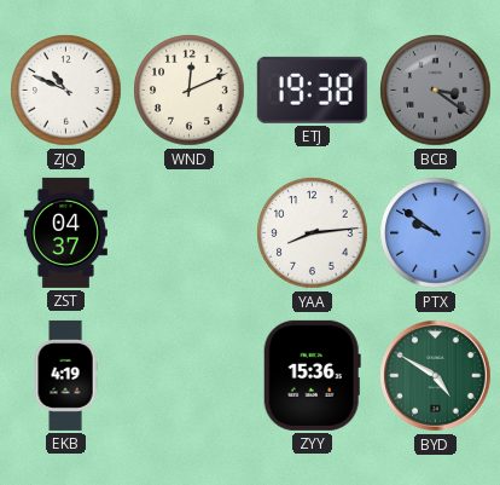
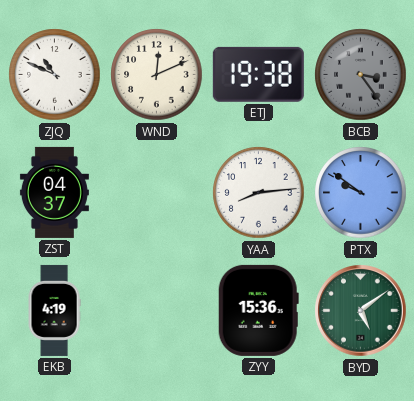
BCB: 3:21 -> 3:24
BYD: 4:50 -> 5:09
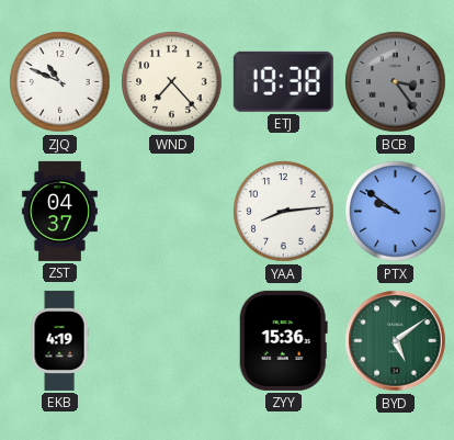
WND: 12:11 -> 7:23
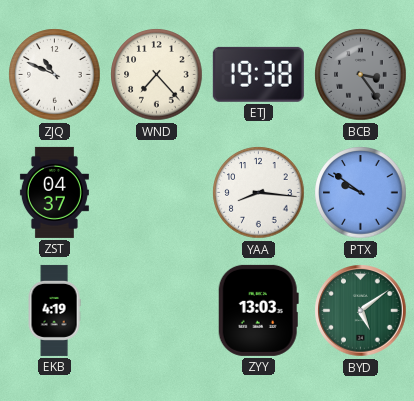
YAA: 8:14 -> 8:16
ZYY: 15:36 -> 13:03
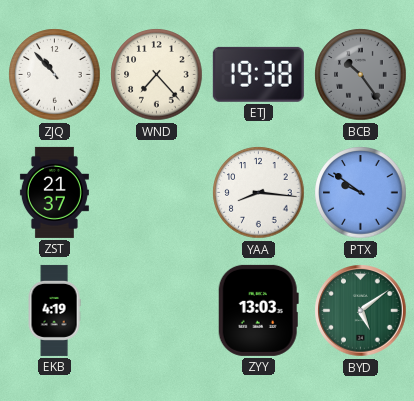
ZJQ: 10:49 -> 10:53
BCB: 3:24 -> 10:24
ZST: 04:37 -> 21:37
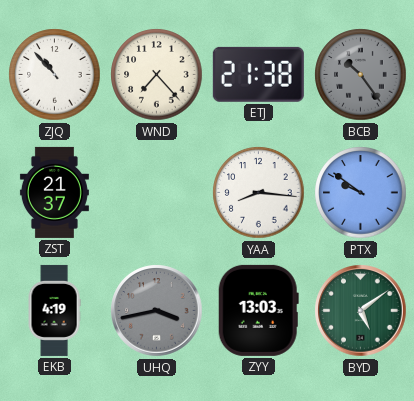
ETJ: 19:38 -> 21:38
UHQ: none -> 3:43
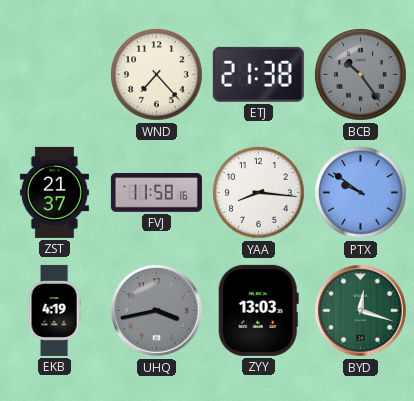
ZJQ: 10:53 -> none
FVJ: none -> 11:58
BYD: 5:09 -> 12:18
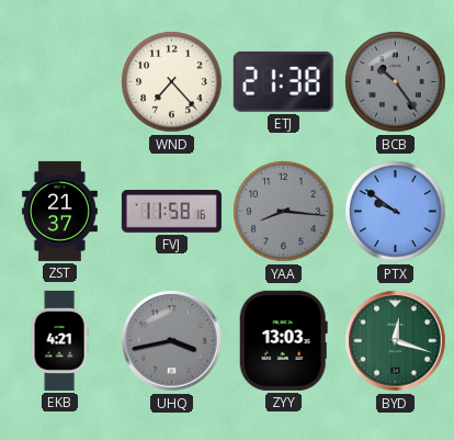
YAA dial: white -> grey
EKB: 4:19 -> 4:21
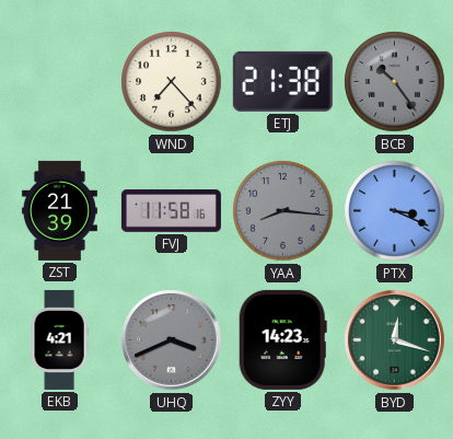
ZST: 21:37 -> 21:39
PTX: 9:51 -> 3:19
UHQ: 3:43 -> 3:41
ZYY: 13:03 -> 14:23
